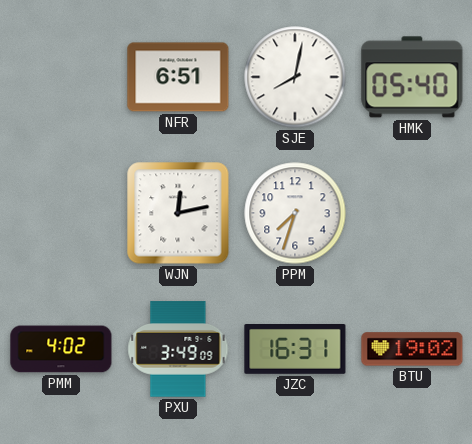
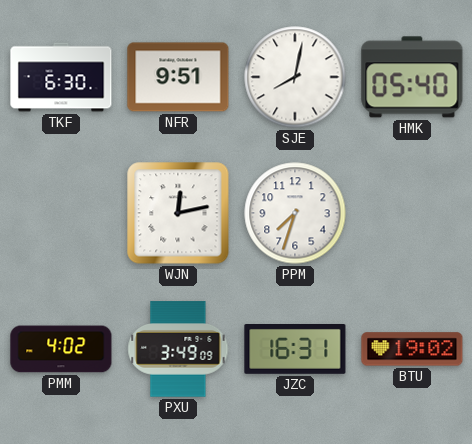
TKF: none -> 6:30
NFR: 6:51 -> 9:51
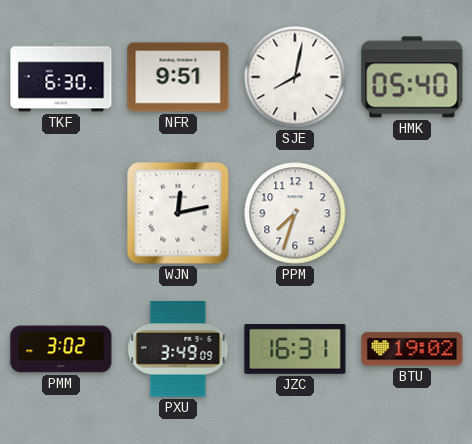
PMM: 4:02 -> 3:02
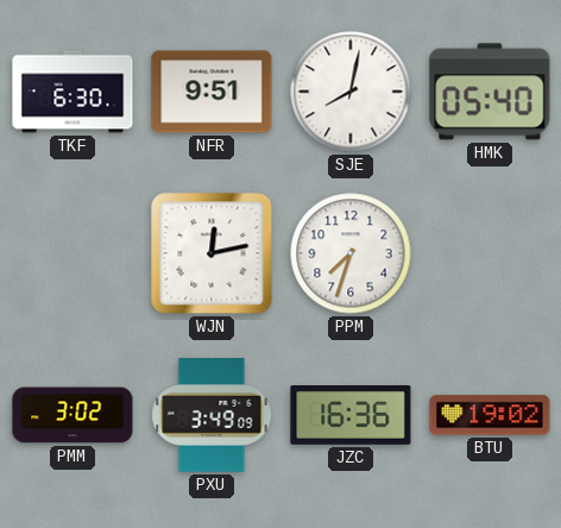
JZC: 16:31 -> 16:36
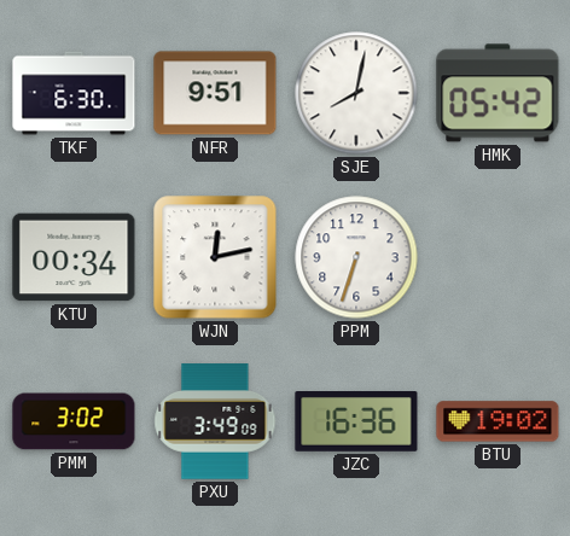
HMK: 05:40 -> 05:42
KTU: none -> 00:34
PPM: 7:33 -> 6:33
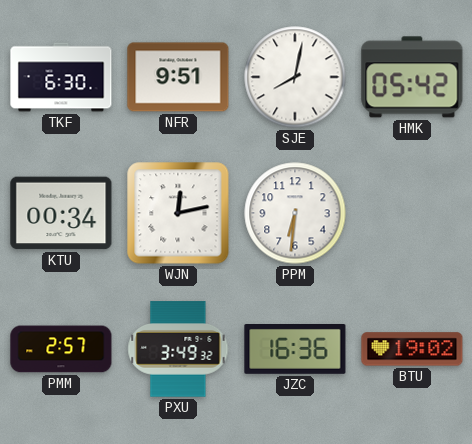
PPM: 6:33 -> 6:31
PMM: 3:02 -> 2:57
PXU: 3:49:09 -> 3:49:32
